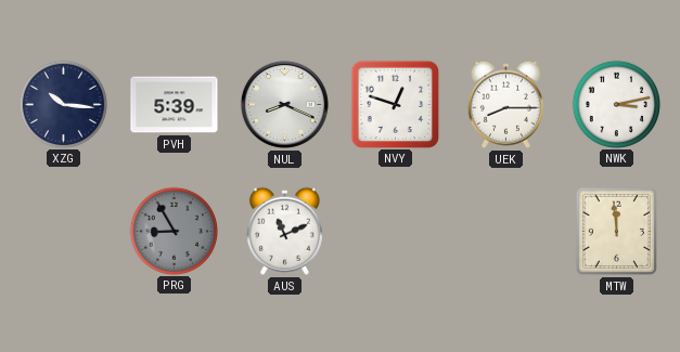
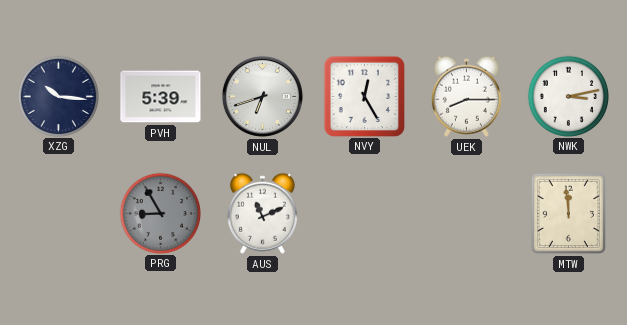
NUL: 8:19 -> 6:42
NVY: 12:48 -> 12:25
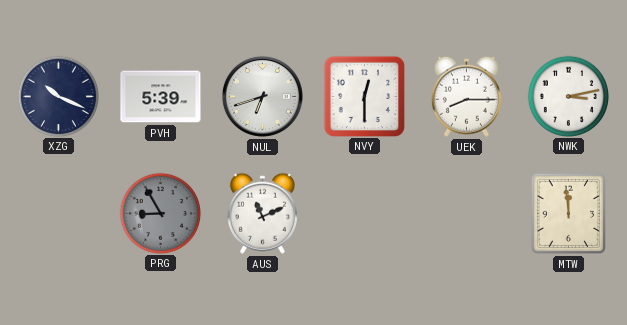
XZG: 10:16 -> 10:19
NVY: 12:25 -> 12:30
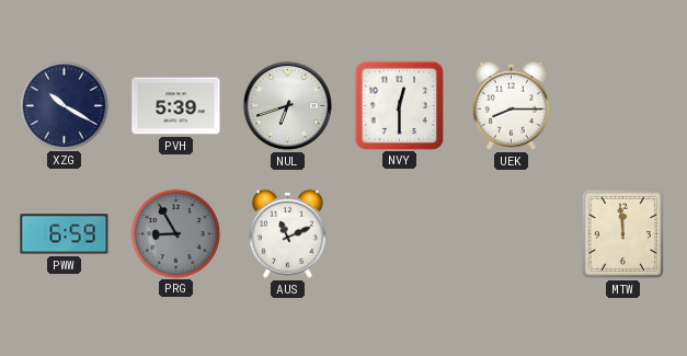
XZG: 10:19 -> 10:20
NWK: 3:13 -> none
PWW: none -> 6:59
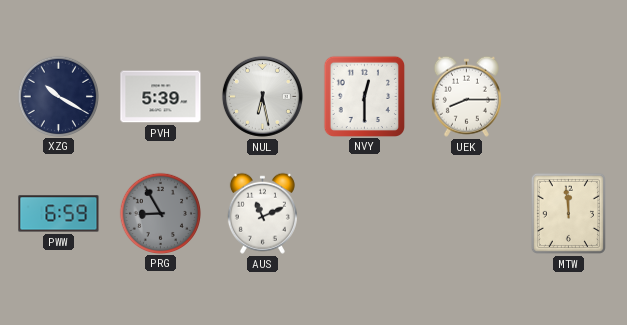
NUL: 6:42 -> 6:28
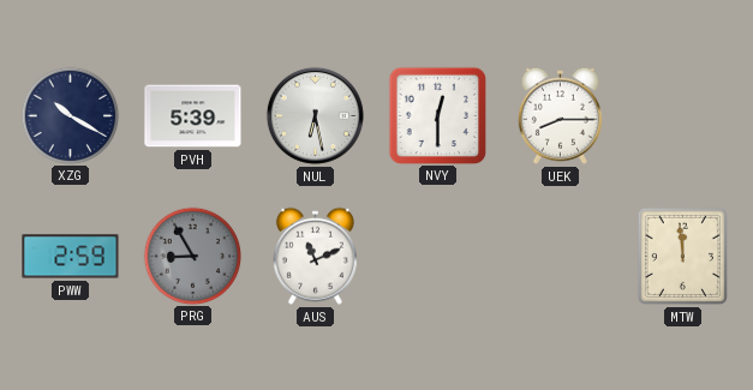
PWW: 6:59 -> 2:59
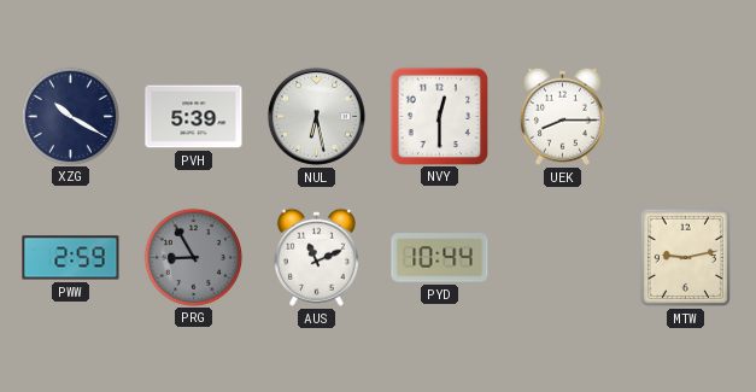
PYD: none -> 10:44
MTW: 11:59 -> 9:13
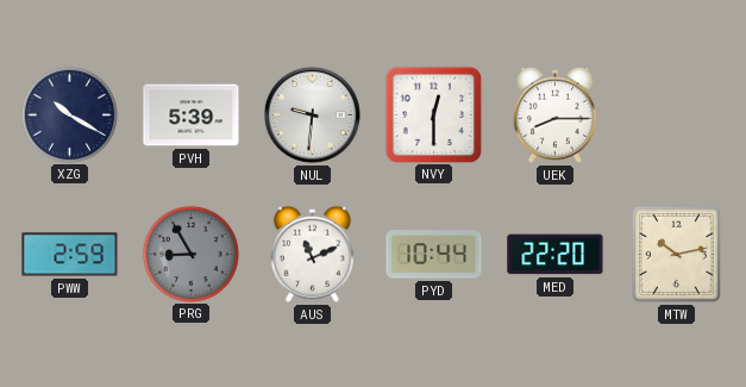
NUL: 6:28 -> 9:31
MED: none -> 22:20
MTW: 9:13 -> 10:13
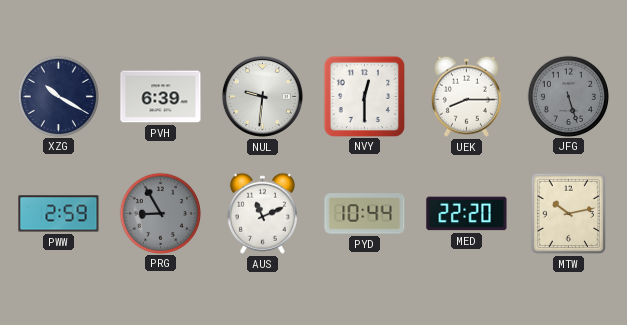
PVH: 5:39 -> 6:39
JFG: none -> 5:27
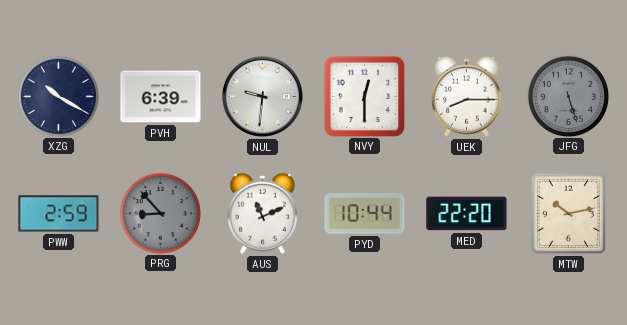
PRG: 8:55 -> 8:53
